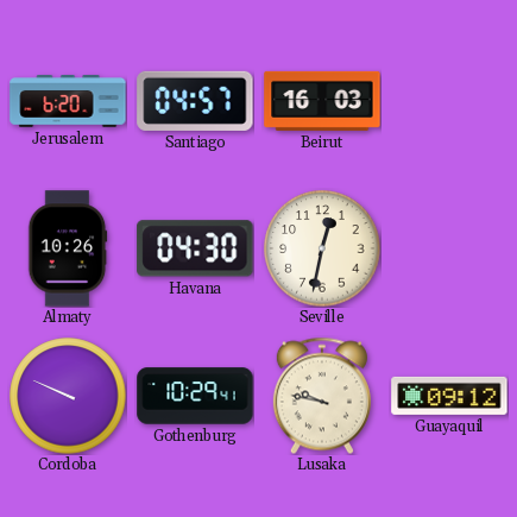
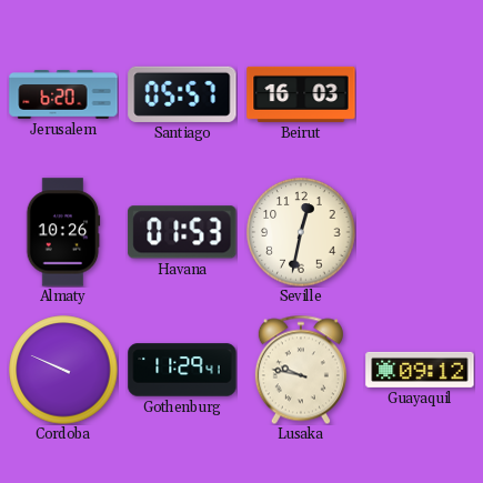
Santiago: 04:57 -> 05:57
Havana: 04:30 -> 01:53
Gothenburg: 10:29 -> 11:29
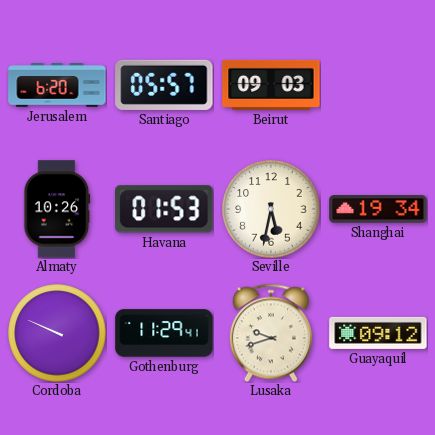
Beirut: 16:03 -> 09:03
Seville: 12:32 -> 5:32
Shanghai: none -> 19:34
Lusaka: 9:47 -> 9:42
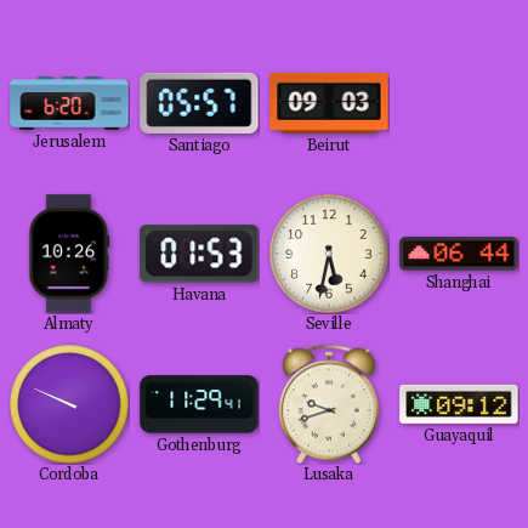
Shanghai: 19:34 -> 06:44
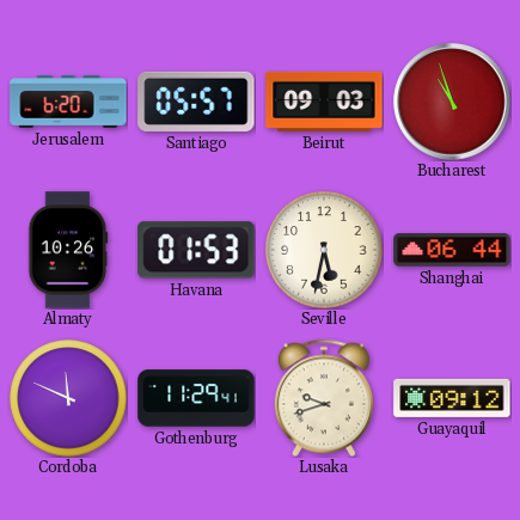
Bucharest: none -> 10:57
Cordoba: 9:49 -> 11:49
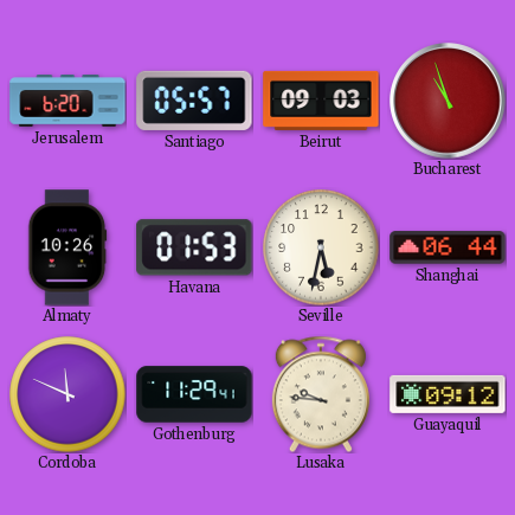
Lusaka: 9:42 -> 9:46
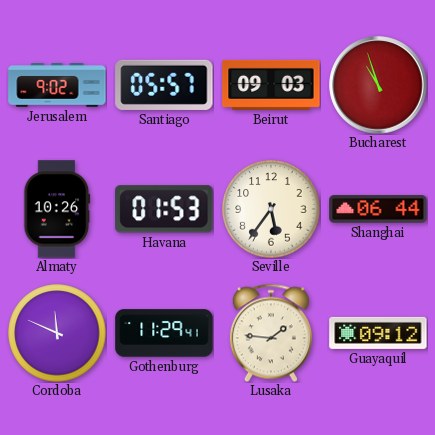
Jerusalem: 6:20 -> 9:02
Seville: 5:32 -> 5:36
Lusaka: 9:46 -> 1:46
